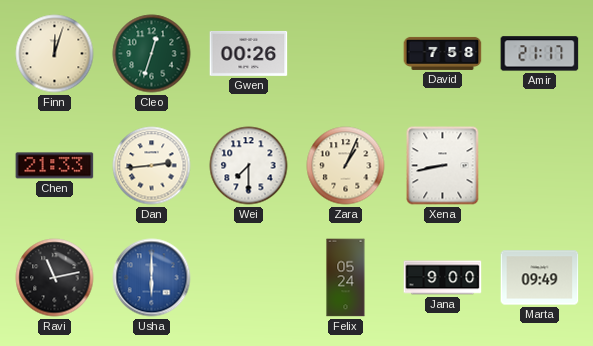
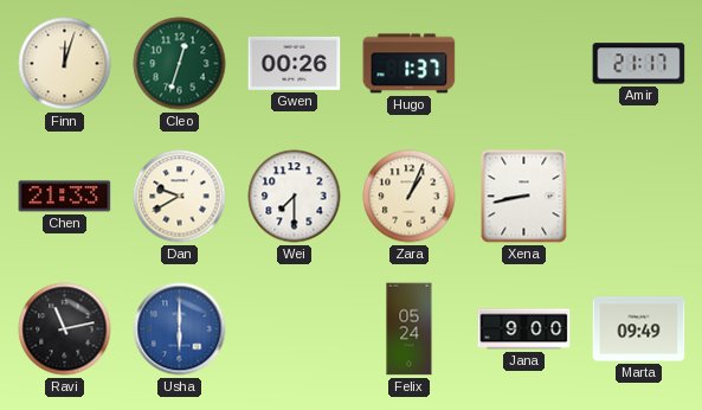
Hugo: none -> 1:37
David: 7:58 -> none
Dan: 2:44 -> 9:40
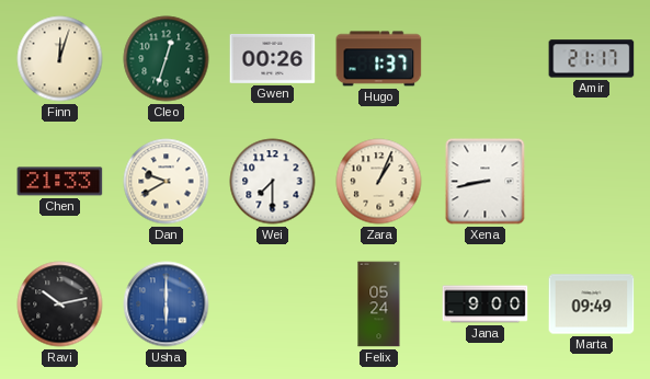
Ravi: 11:13 -> 10:13
